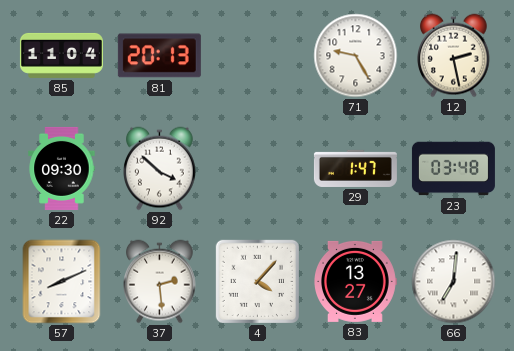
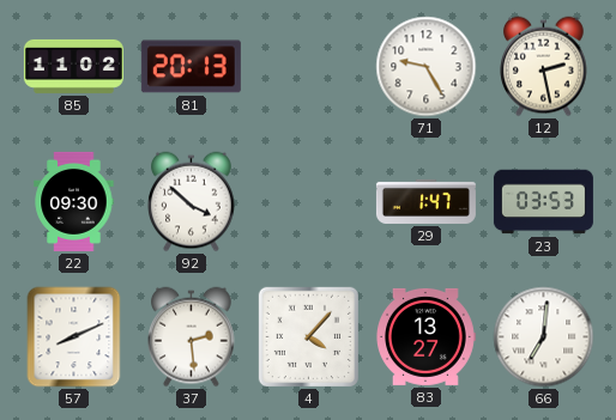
85: 11:04 -> 11:02
23: 03:48 -> 03:53
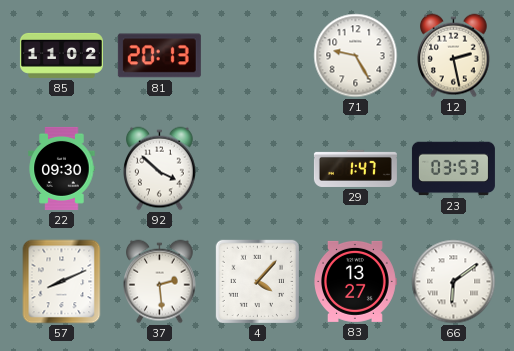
66: 7:01 -> 6:09
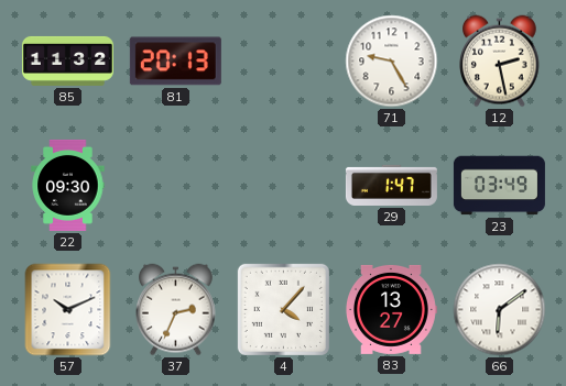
85: 11:02 -> 11:32
92: 3:52 -> none
23: 03:53 -> 03:49
57: 8:11 -> 10:11
37: 2:29 -> 2:34
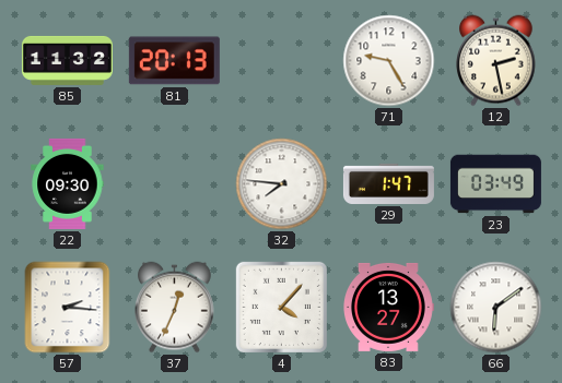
32: none -> 7:46
57: 10:11 -> 2:16
37: 2:34 -> 12:34
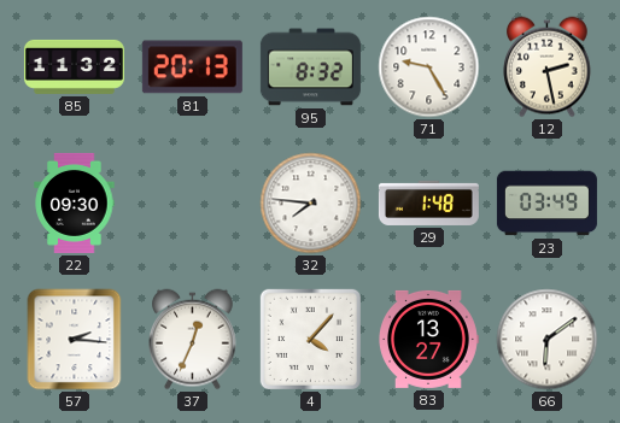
95: none -> 8:32
29: 1:47 -> 1:48
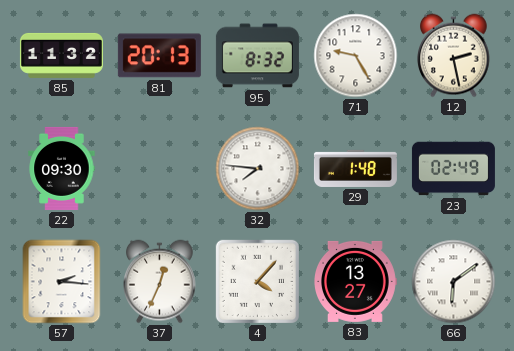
23: 03:49 -> 02:49
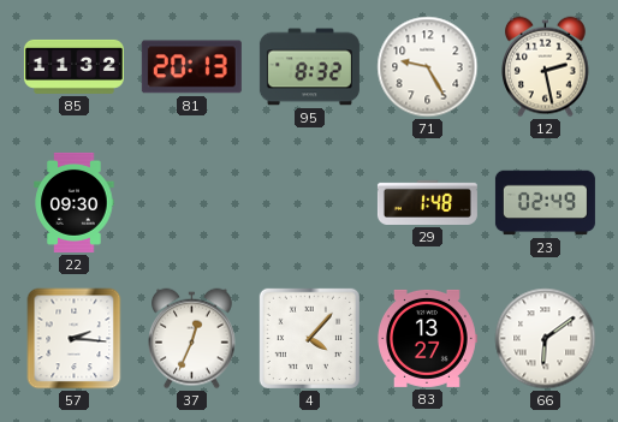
32: 7:46 -> none
